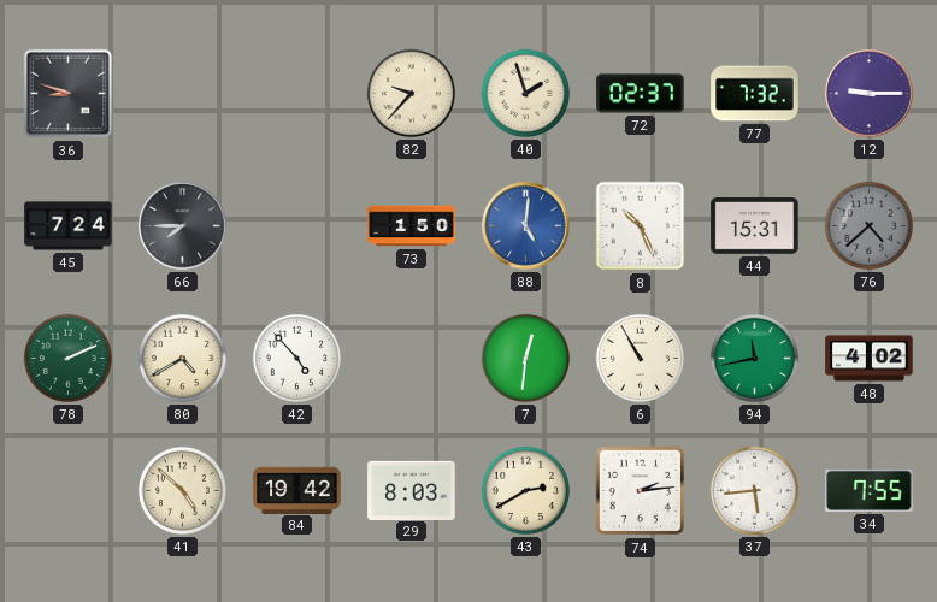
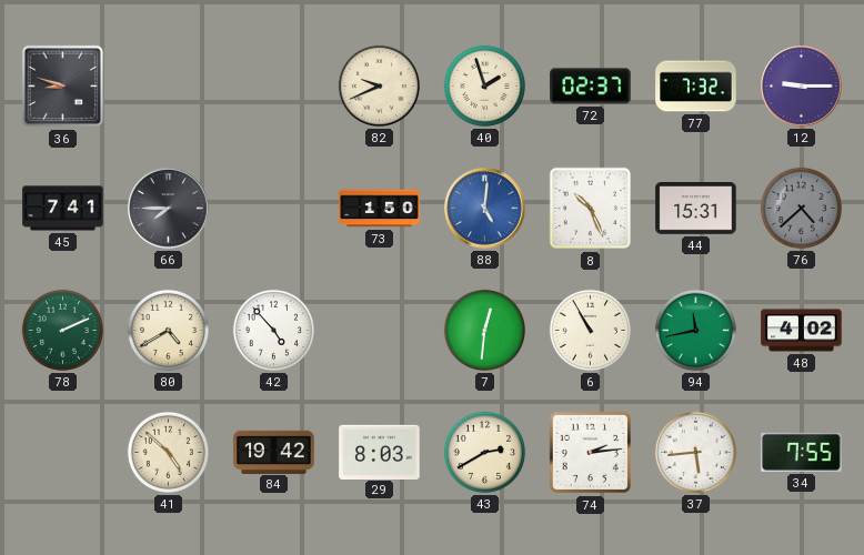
82: 9:37 -> 9:41
45: 7:24 -> 7:41
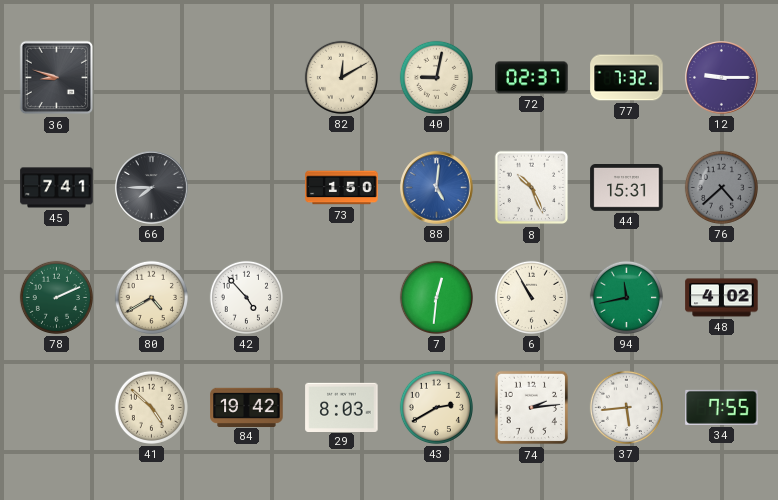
82: 9:41 -> 12:10
40: 1:57 -> 9:02
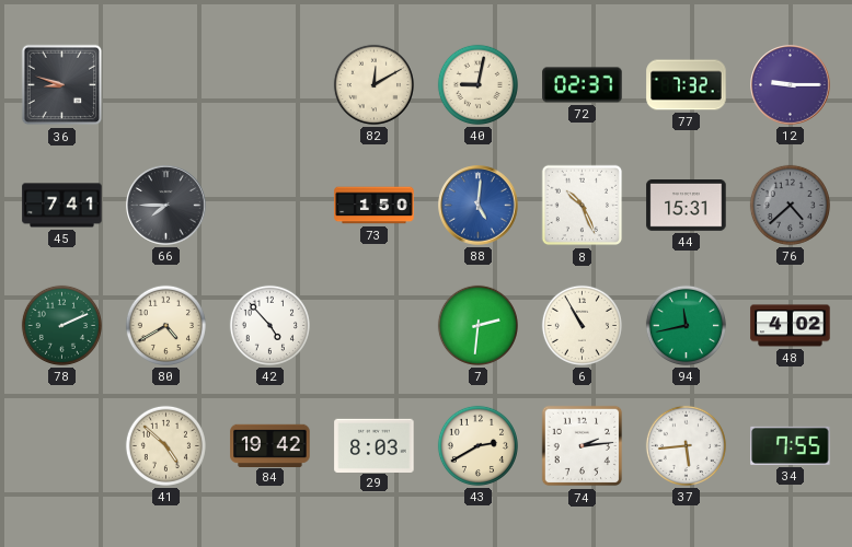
7: 12:31 -> 2:31
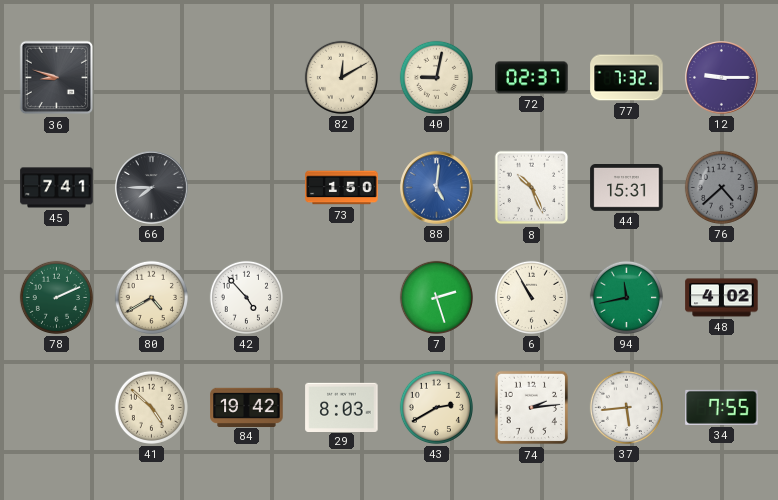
7: 2:31 -> 2:27
